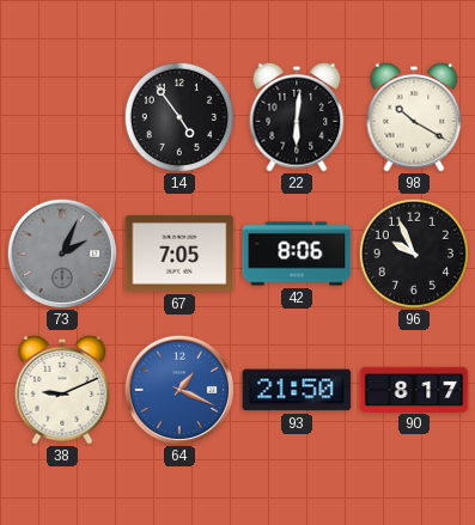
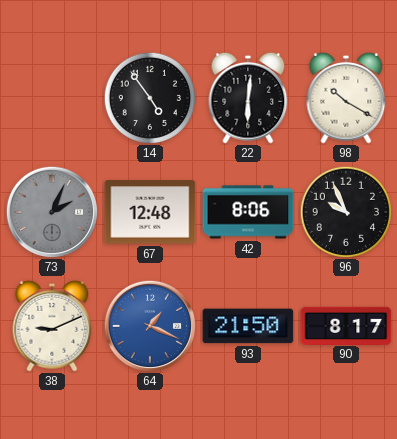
67: 7:05 -> 12:48
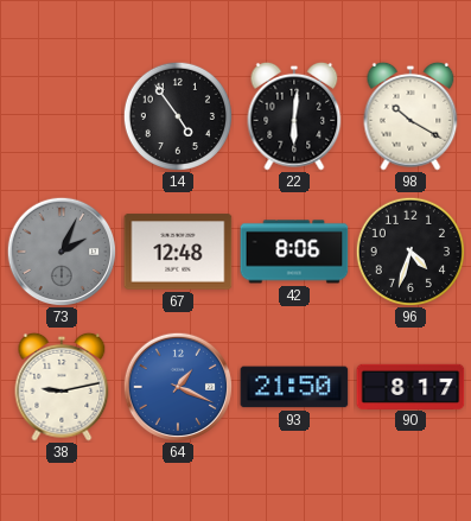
96: 9:56 -> 4:33
38: 9:11 -> 9:13
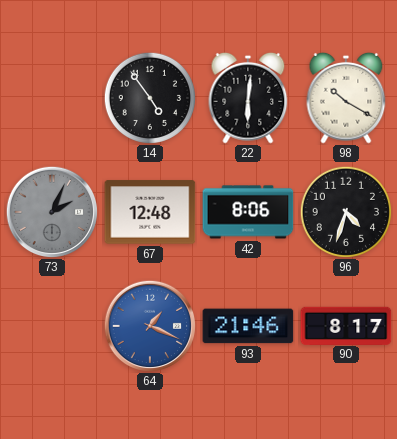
38: 9:13 -> none
93: 21:50 -> 21:46
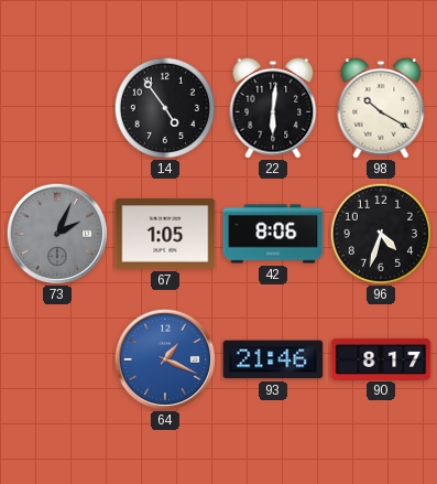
67: 12:48 -> 1:05
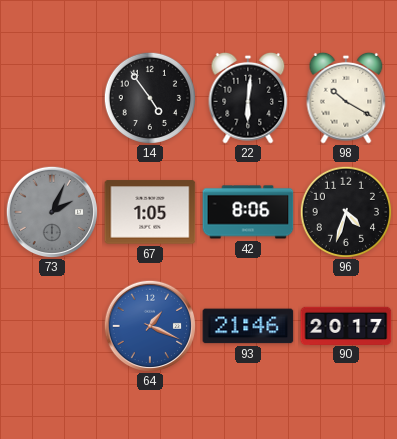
90: 8:17 -> 20:17
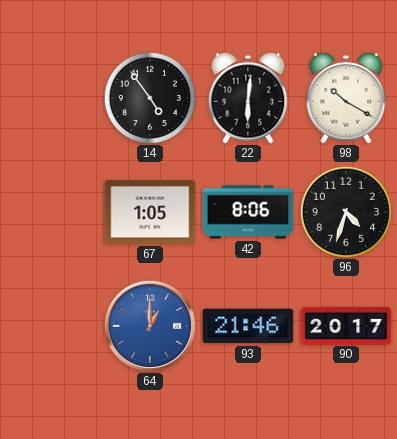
73: 2:04 -> none
64: 1:19 -> 1:00
